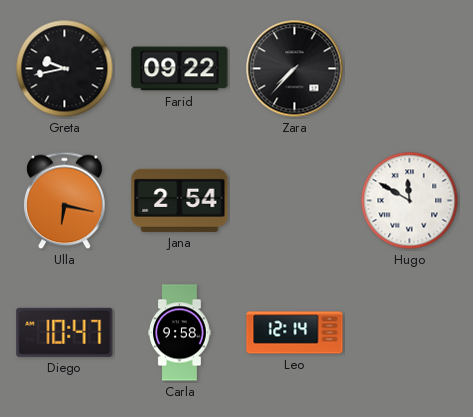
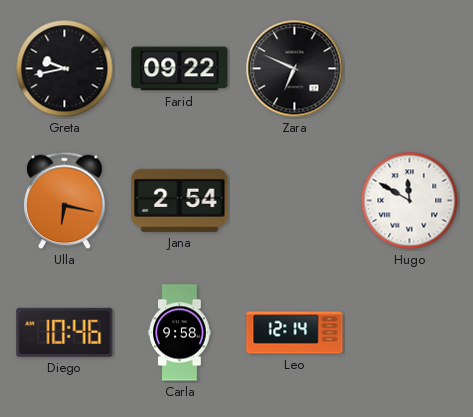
Zara: 7:37 -> 6:49
Diego: 10:47 -> 10:46
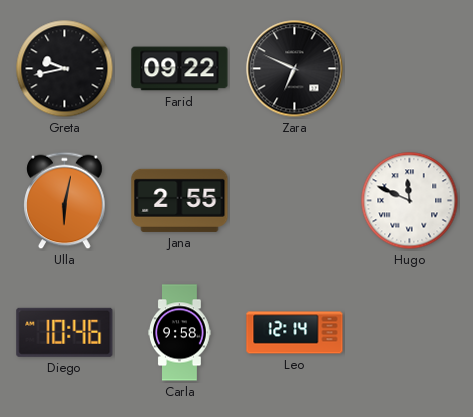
Ulla: 6:17 -> 6:02
Jana: 2:54 -> 2:55
Hugo: 11:50 -> 11:49
